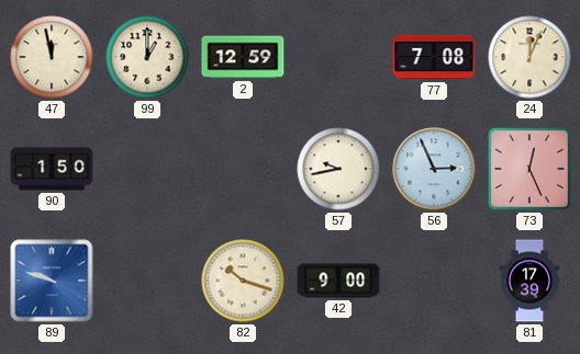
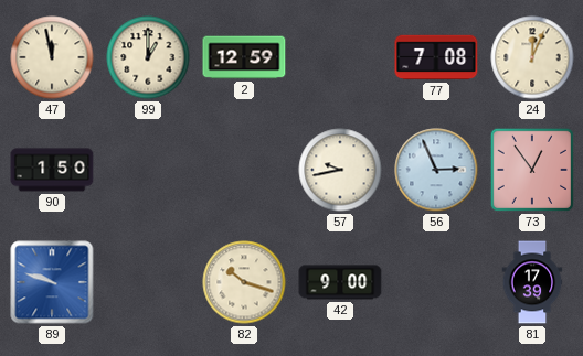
73: 12:26 -> 12:54
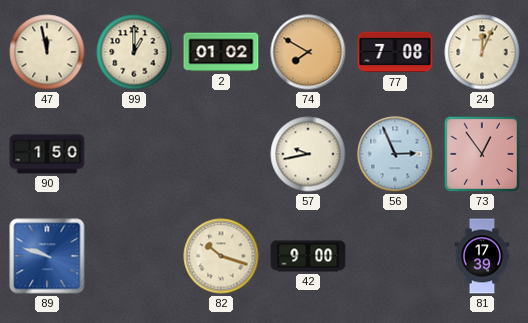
2: 12:59 -> 01:02
74: none -> 7:50
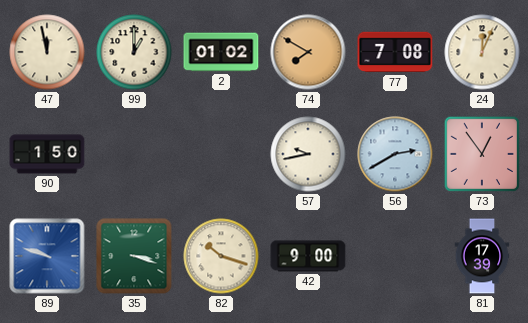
56: 2:56 -> 2:40
35: none -> 3:18
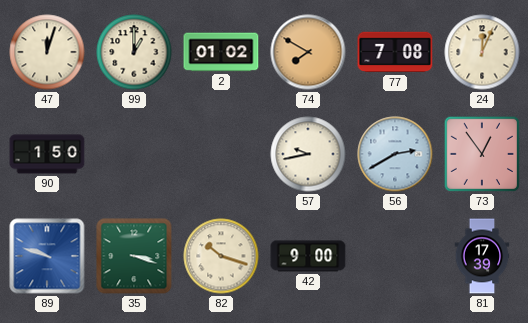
47: 11:58 -> 12:03
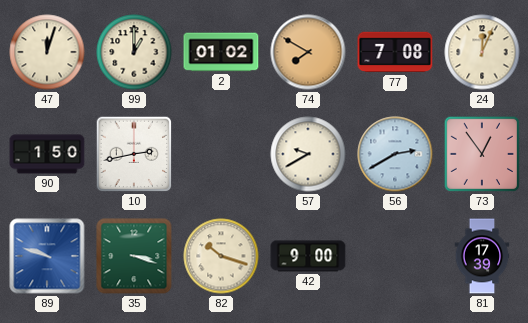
10: none -> 2:43
57: 9:43 -> 9:40
